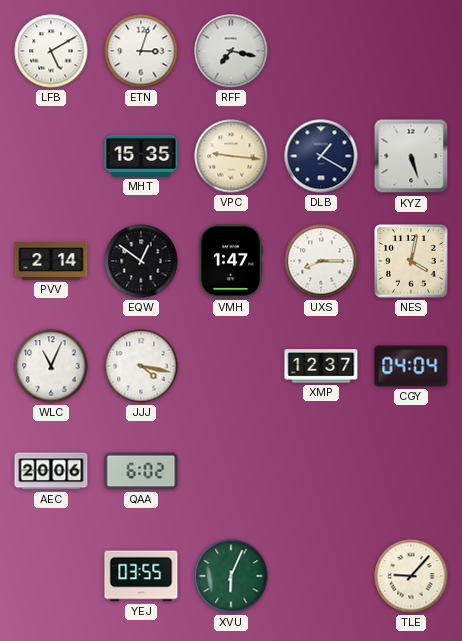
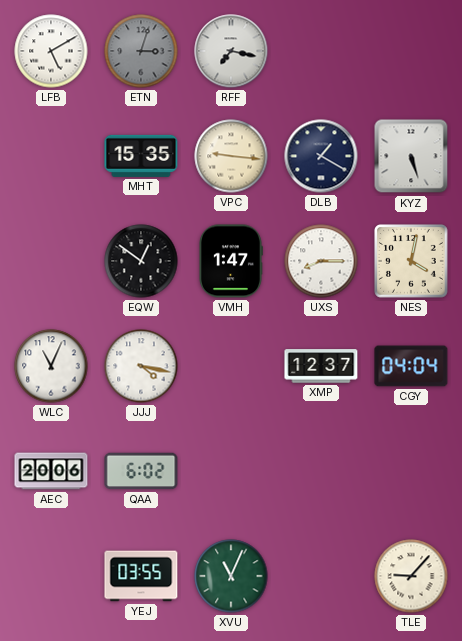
ETN dial: white -> grey
PVV: 2:14 -> none
XVU: 6:04 -> 11:04
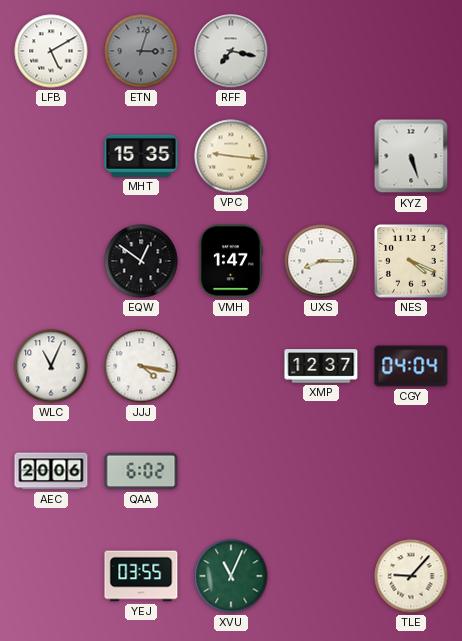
DLB: 1:20 -> none
NES: 4:02 -> 4:19
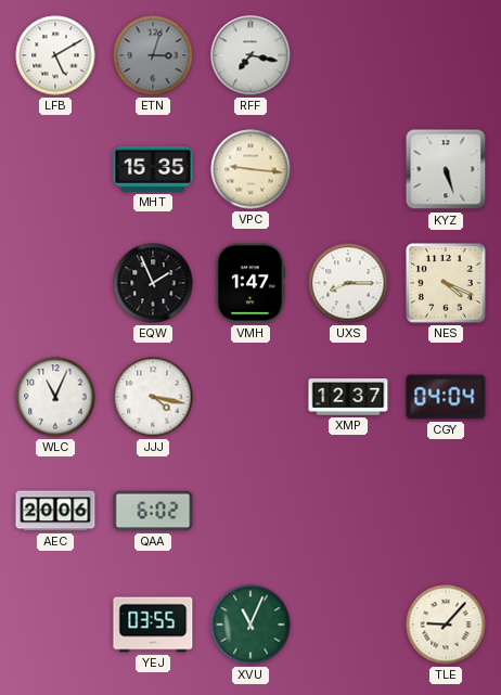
EQW: 12:51 -> 1:56
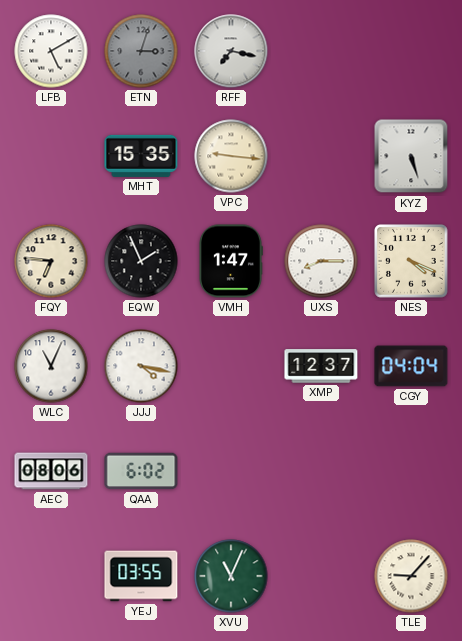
FQY: none -> 6:46
AEC: 20:06 -> 08:06
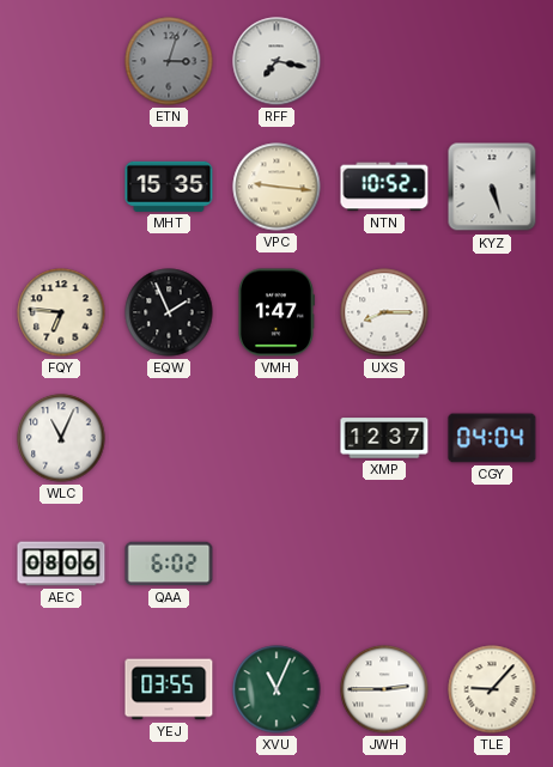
LFB: 5:10 -> none
NTN: none -> 10:52
NES: 4:19 -> none
JJJ: 4:17 -> none
JWH: none -> 2:45
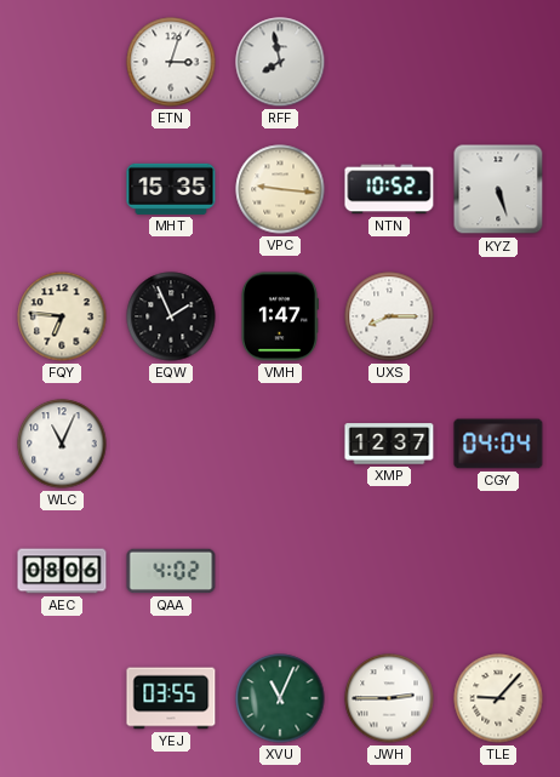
ETN dial: grey -> white
RFF: 7:17 -> 7:58
QAA: 6:02 -> 4:02
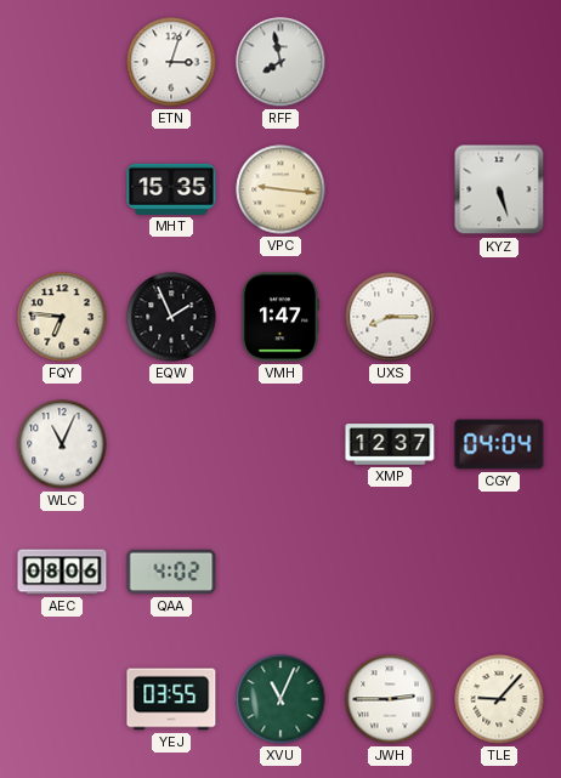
NTN: 10:52 -> none
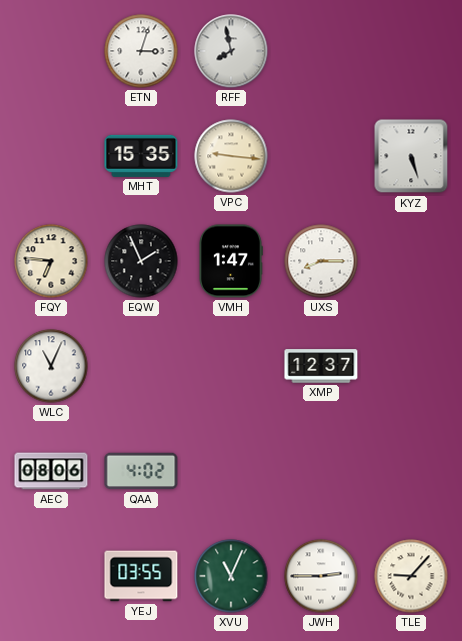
CGY: 04:04 -> none
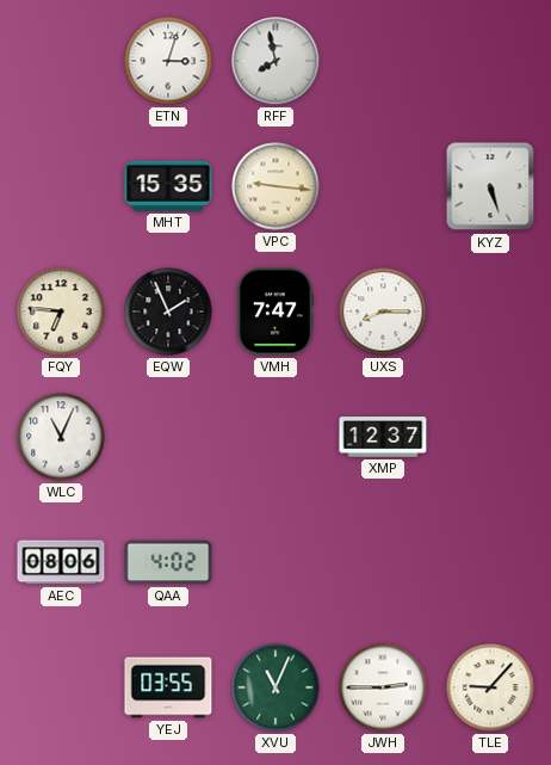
VMH: 1:47 -> 7:47
